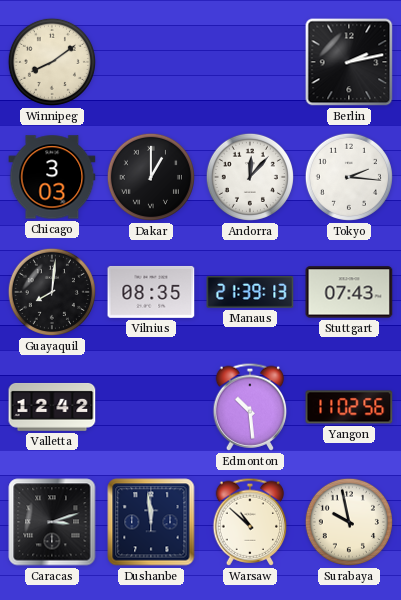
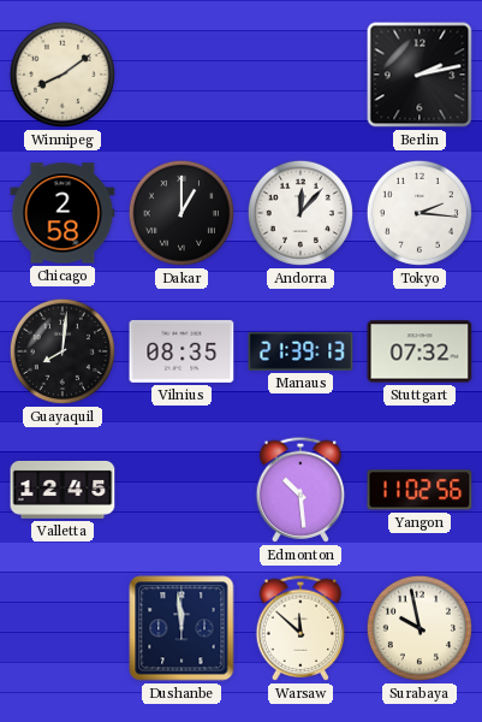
Chicago: 3:03 -> 2:58
Stuttgart: 07:43 -> 07:32
Valletta: 12:42 -> 12:45
Caracas: 3:12 -> none
Warsaw: 10:52 -> 11:52
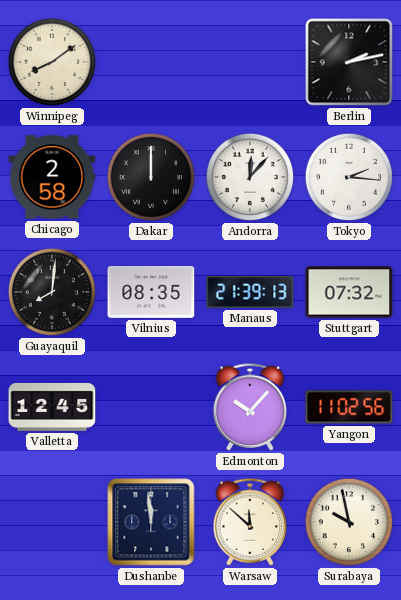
Dakar: 1:00 -> 12:00
Edmonton: 10:29 -> 10:07
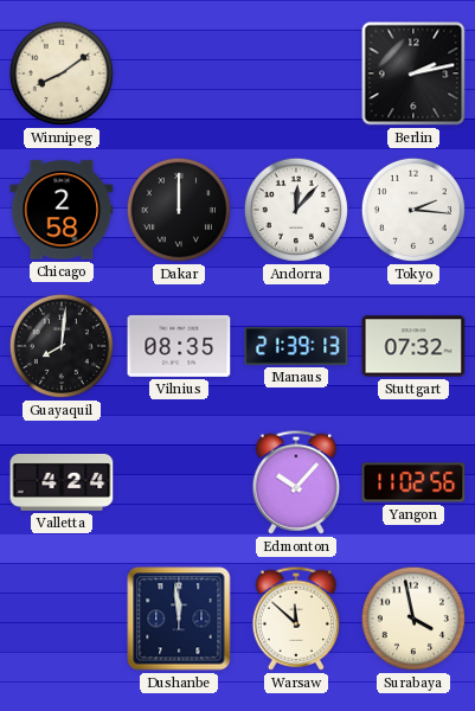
Valletta: 12:45 -> 4:24
Surabaya: 9:58 -> 3:58
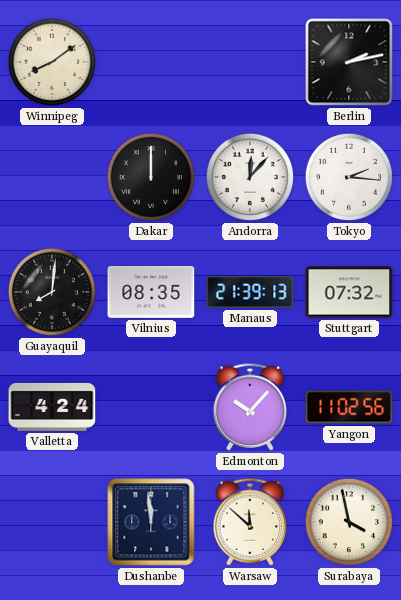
Chicago: 2:58 -> none
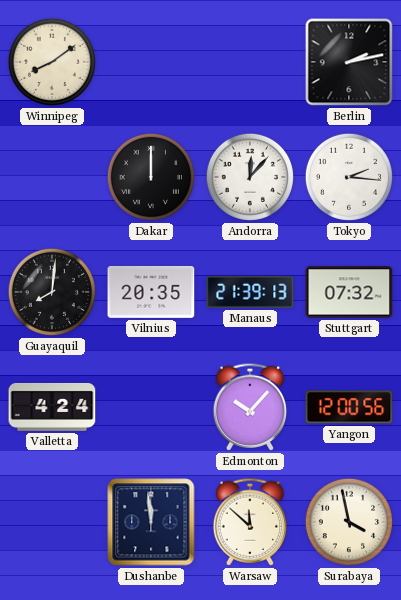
Vilnius: 08:35 -> 20:35
Yangon: 11:02 -> 12:00
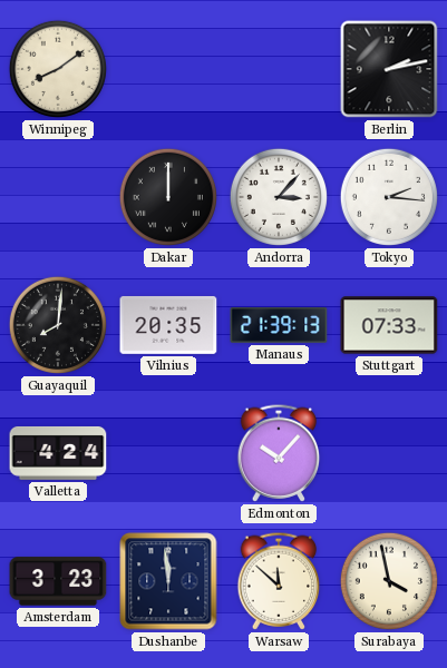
Andorra: 12:07 -> 3:07
Stuttgart: 07:32 -> 07:33
Yangon: 12:00 -> none
Amsterdam: none -> 3:23
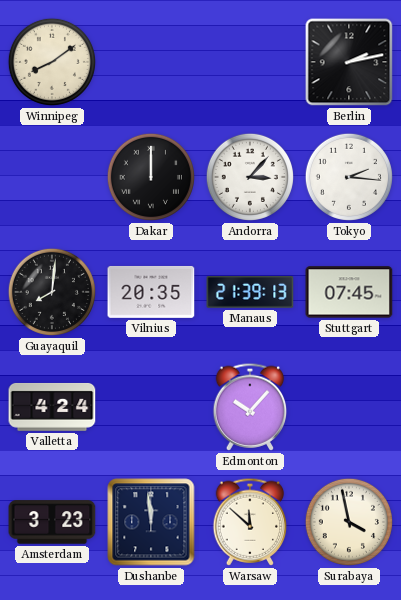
Stuttgart: 07:33 -> 07:45
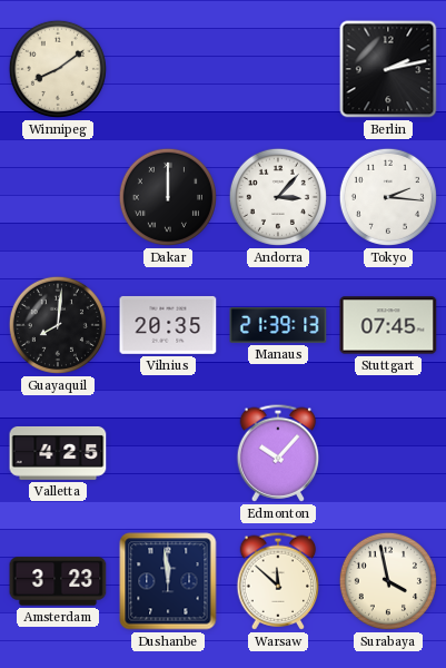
Valletta: 4:24 -> 4:25
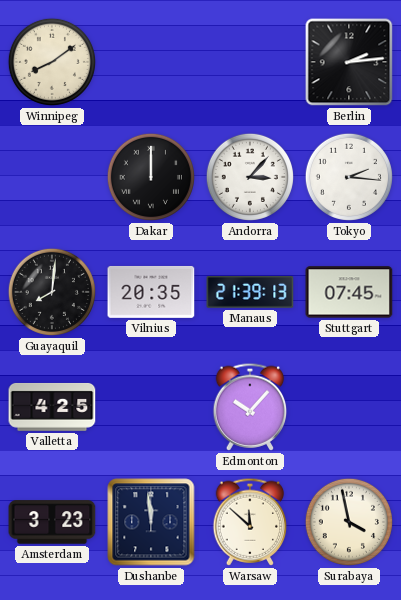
Berlin: 2:13 -> 2:14
